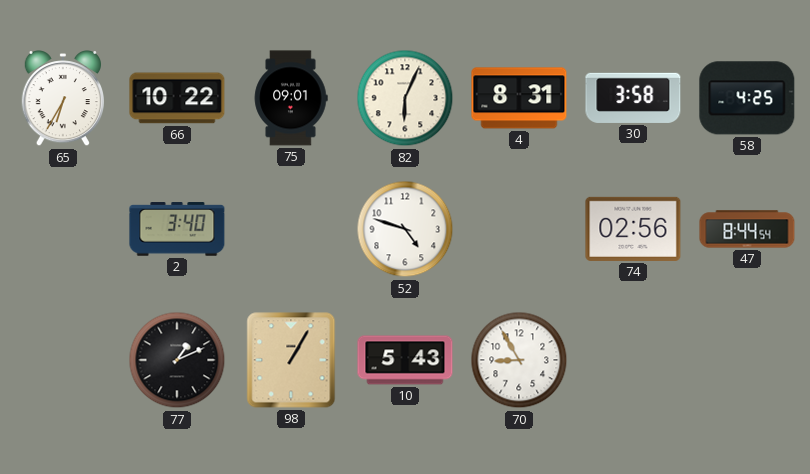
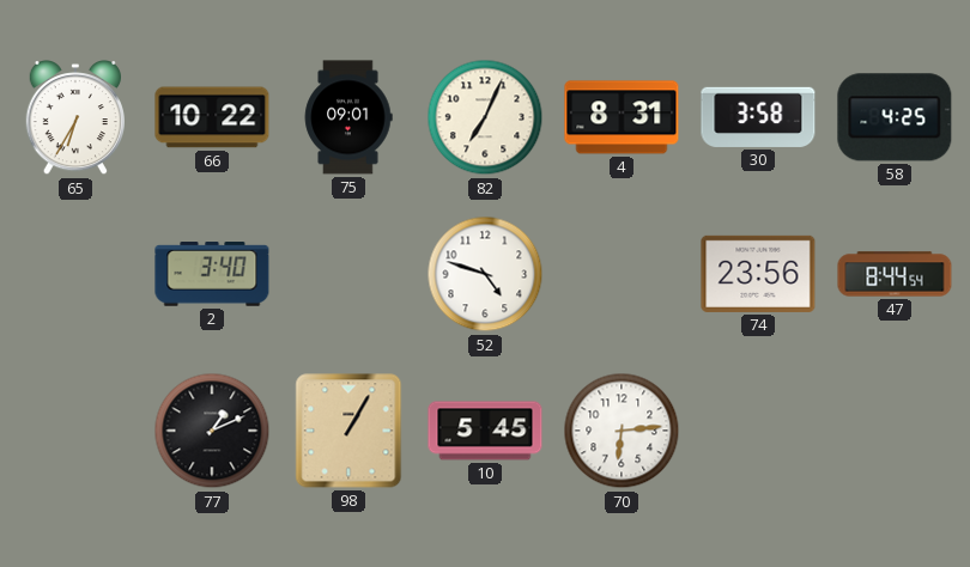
82: 6:04 -> 7:04
74: 02:56 -> 23:56
10: 5:43 -> 5:45
70: 8:55 -> 6:14
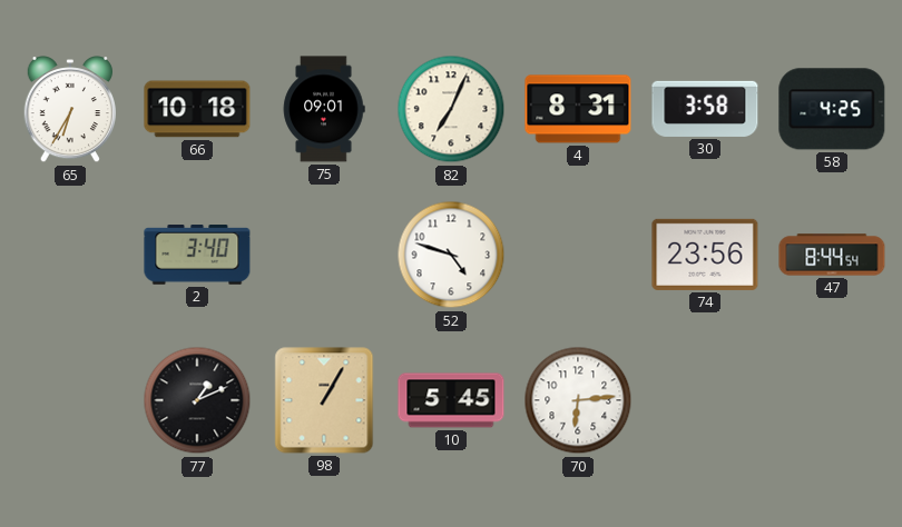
66: 10:22 -> 10:18
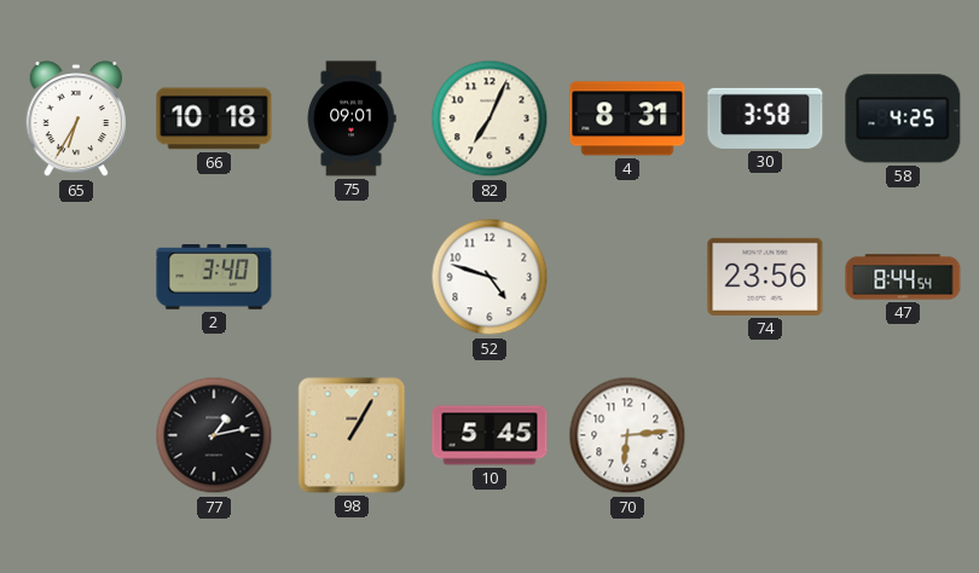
77: 1:11 -> 1:13
